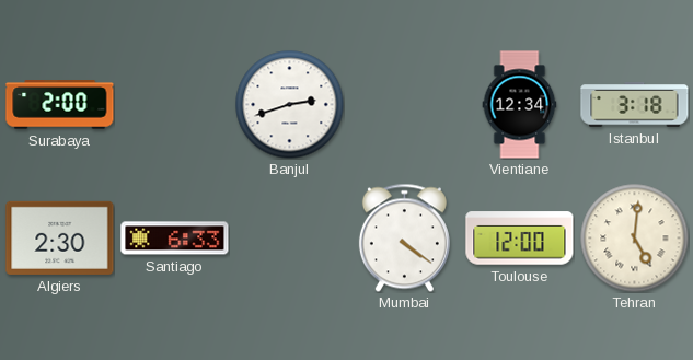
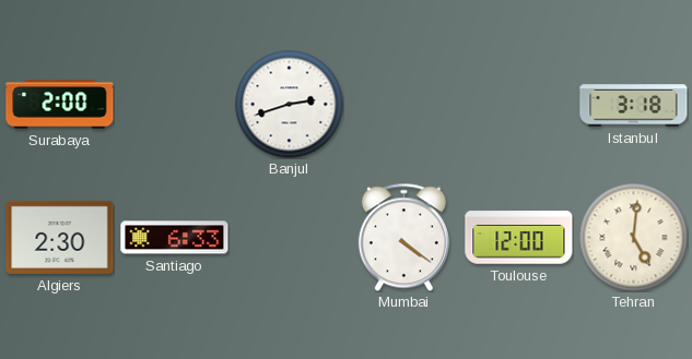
Vientiane: 12:34 -> none
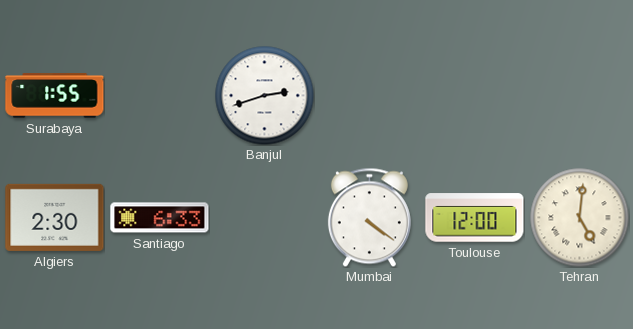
Surabaya: 2:00 -> 1:55
Istanbul: 3:18 -> none
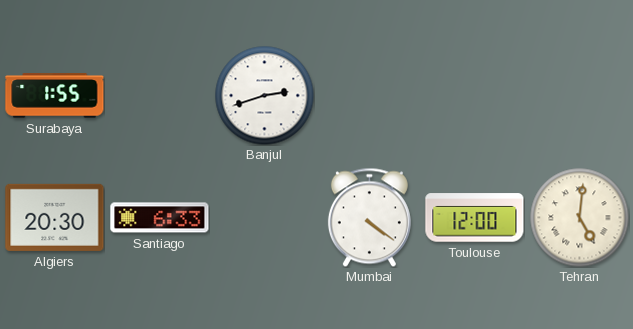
Algiers: 2:30 -> 20:30
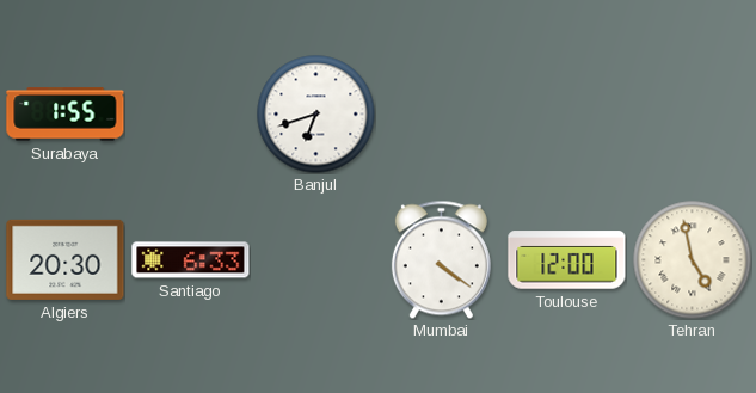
Banjul: 2:42 -> 6:42
Tehran: 5:01 -> 4:58
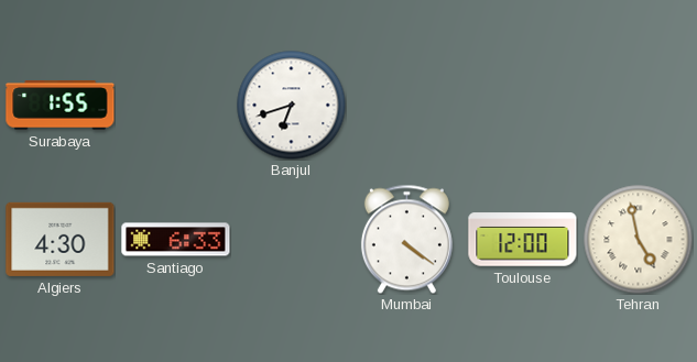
Algiers: 20:30 -> 4:30
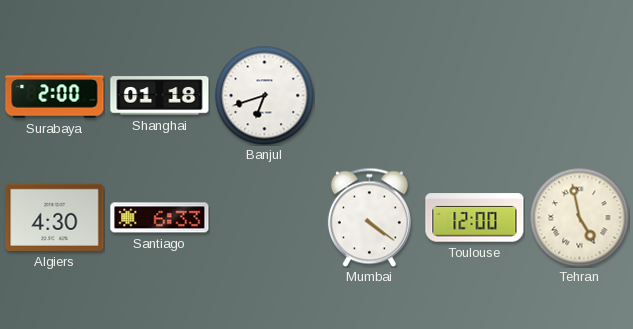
Surabaya: 1:55 -> 2:00
Shanghai: none -> 01:18
